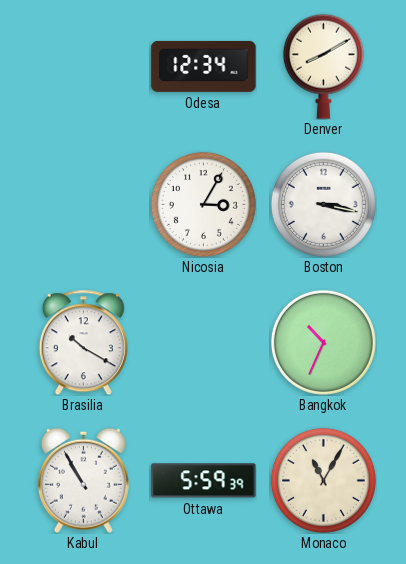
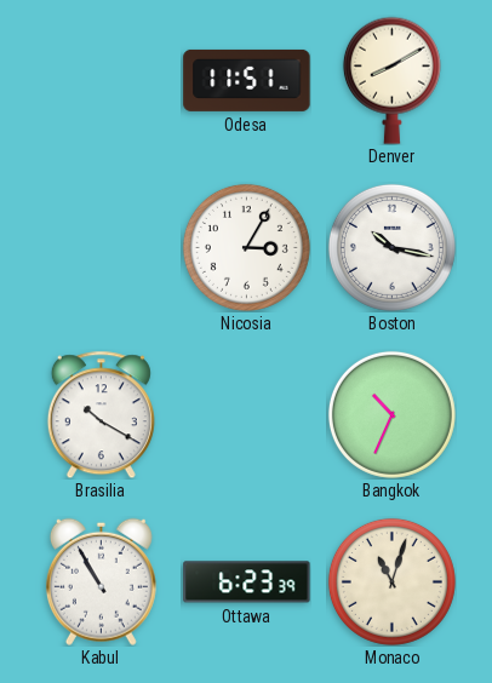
Odesa: 12:34 -> 11:51
Boston: 3:17 -> 10:17
Ottawa: 5:59 -> 6:23
Monaco: 11:05 -> 11:03
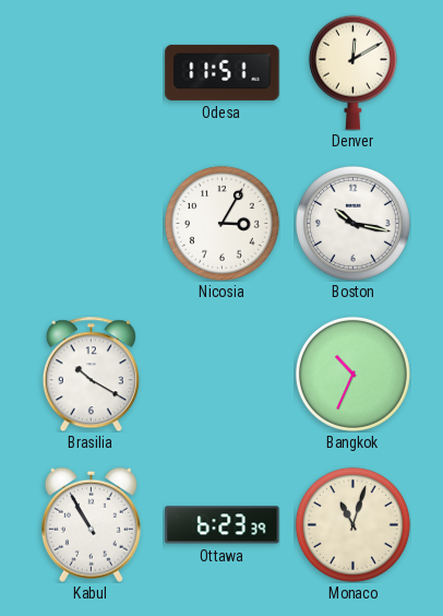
Denver: 8:10 -> 12:10
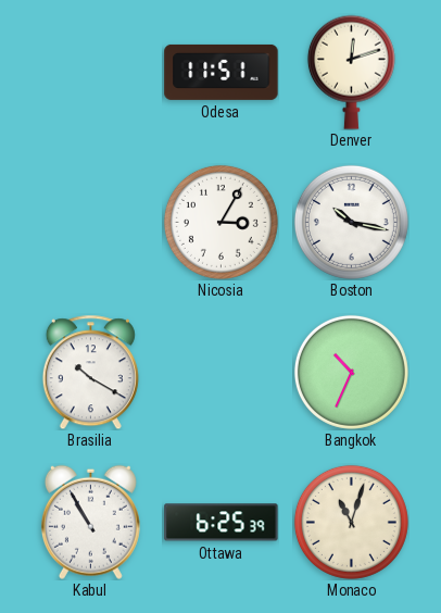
Denver: 12:10 -> 12:12
Ottawa: 6:23 -> 6:25
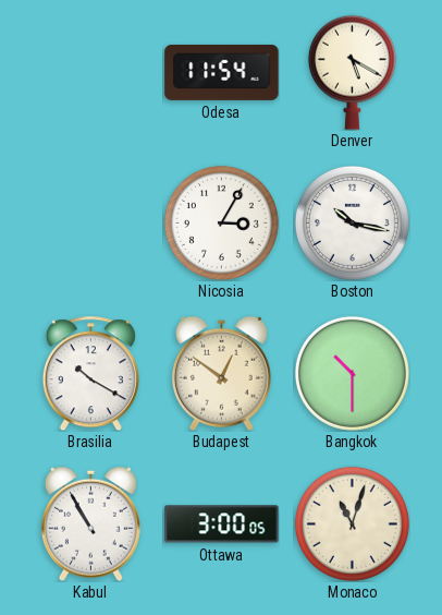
Odesa: 11:51 -> 11:54
Denver: 12:12 -> 5:20
Budapest: none -> 12:51
Bangkok: 10:34 -> 10:30
Ottawa: 6:25 -> 3:00
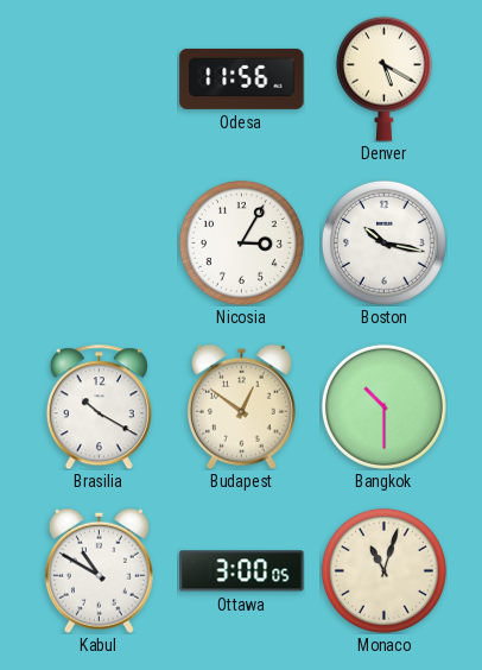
Odesa: 11:54 -> 11:56
Kabul: 10:55 -> 10:50
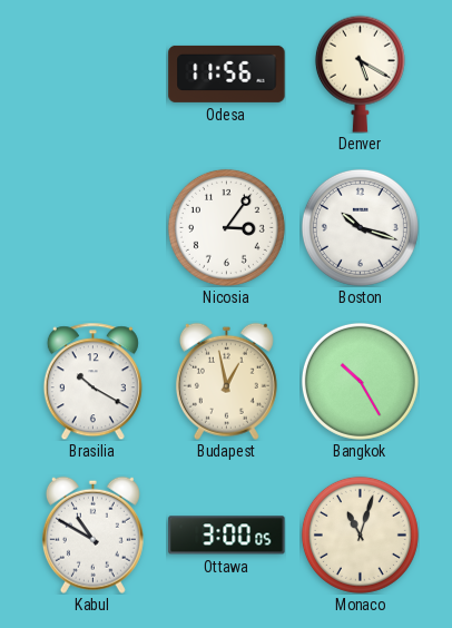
Nicosia: 3:05 -> 3:06
Boston: 10:17 -> 10:18
Budapest: 12:51 -> 12:58
Bangkok: 10:30 -> 10:25
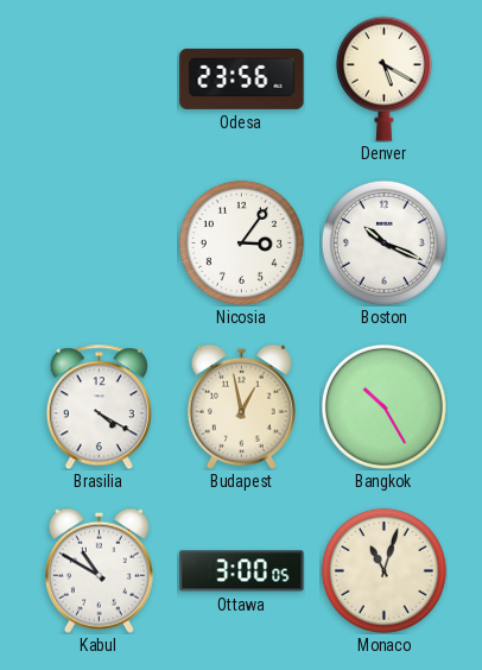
Odesa: 11:56 -> 23:56
Boston: 10:18 -> 10:19
Brasilia: 10:20 -> 4:20
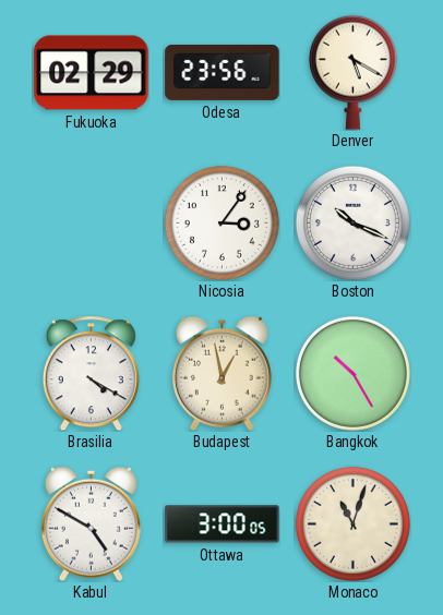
Fukuoka: none -> 02:29
Kabul: 10:50 -> 4:50
